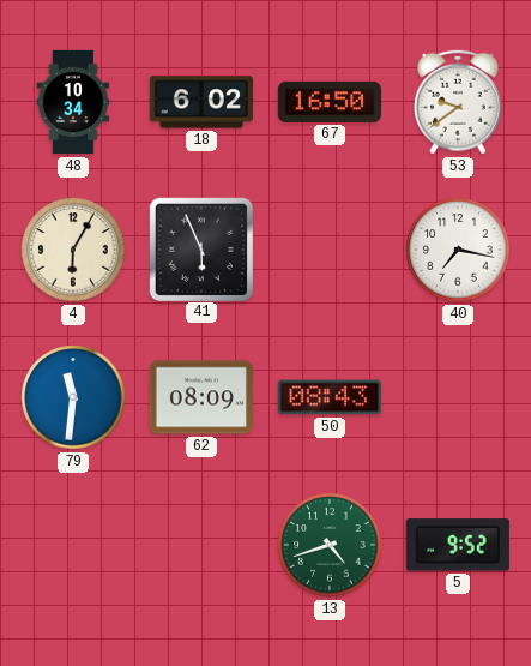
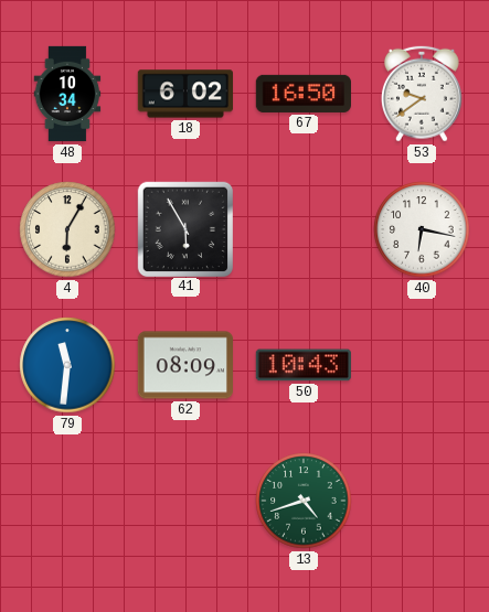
41: 5:56 -> 5:55
40: 7:17 -> 6:17
50: 08:43 -> 10:43
5: 9:52 -> none
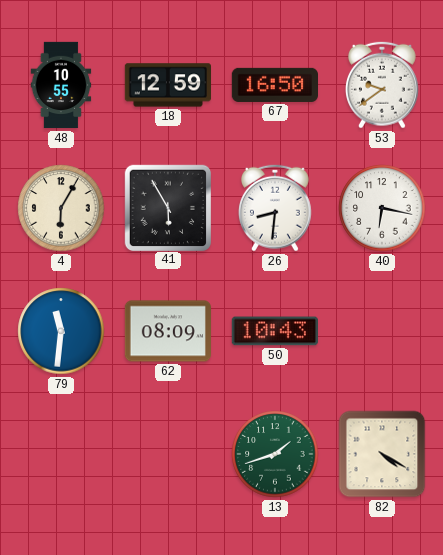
48: 10:34 -> 10:55
18: 6:02 -> 12:59
26: none -> 8:31
13: 4:42 -> 1:42
82: none -> 4:20
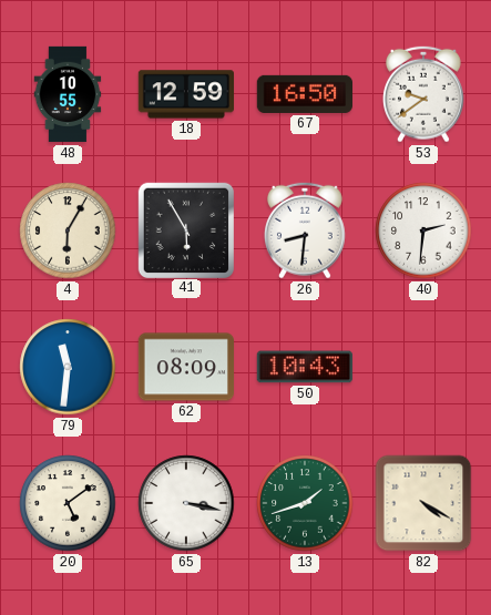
40: 6:17 -> 2:31
20: none -> 5:09
65: none -> 3:17
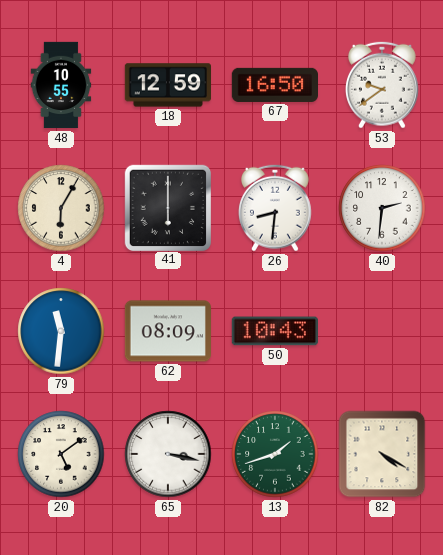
41: 5:55 -> 6:00
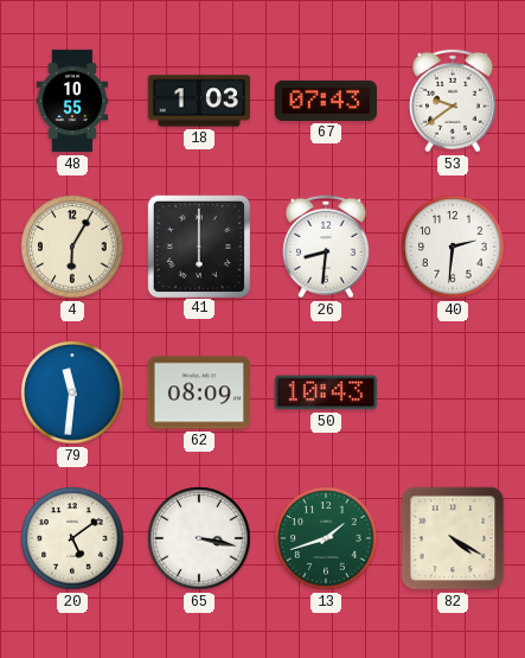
18: 12:59 -> 1:03
67: 16:50 -> 07:43
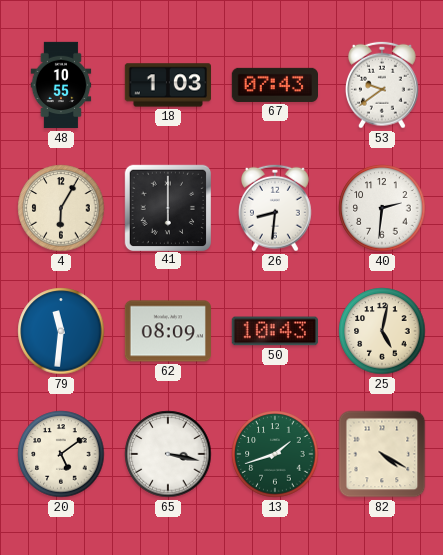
25: none -> 5:02
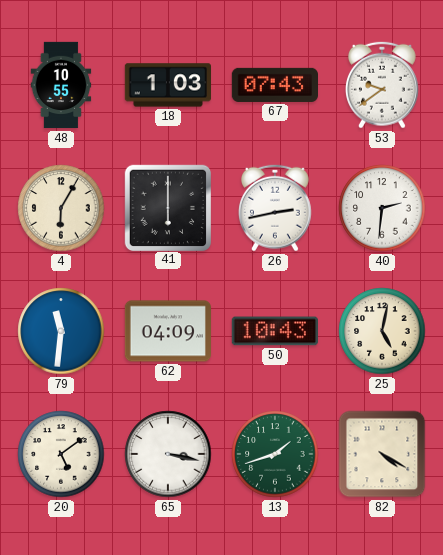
26: 8:31 -> 2:43
62: 08:09 -> 04:09
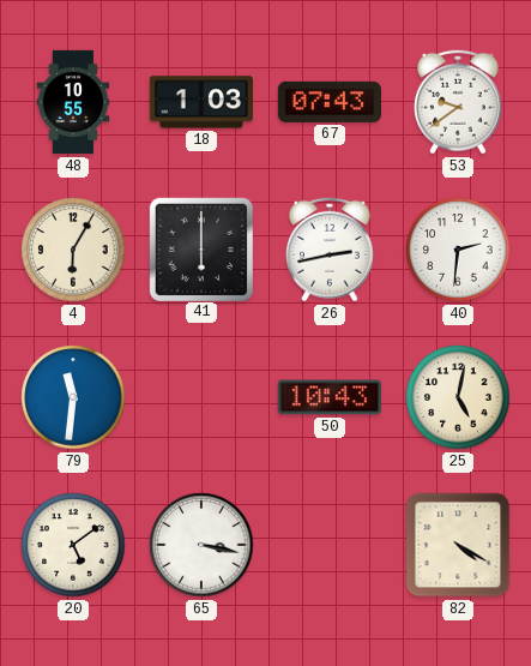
62: 04:09 -> none
13: 1:42 -> none
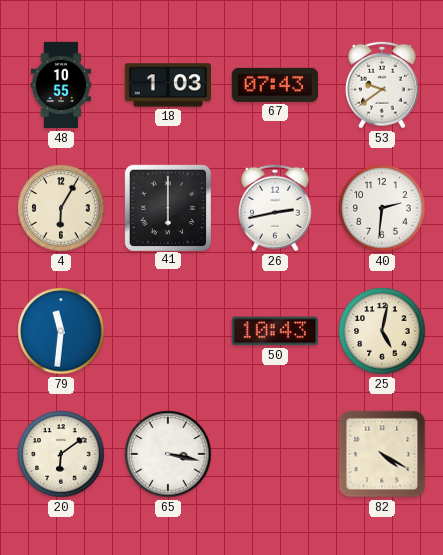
20: 5:09 -> 6:09
